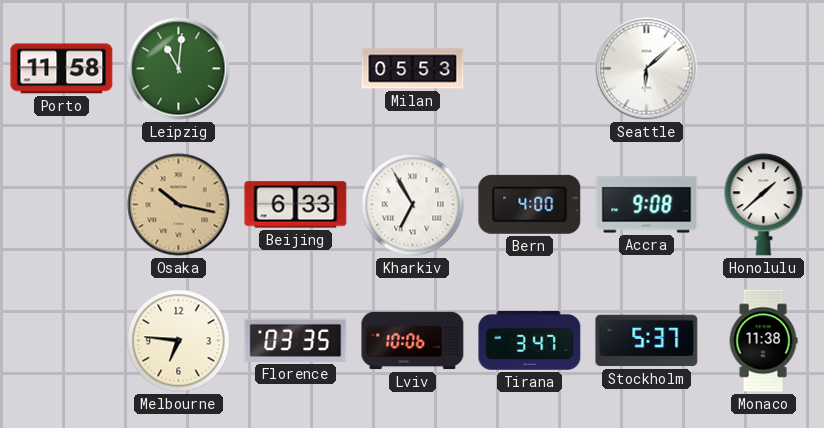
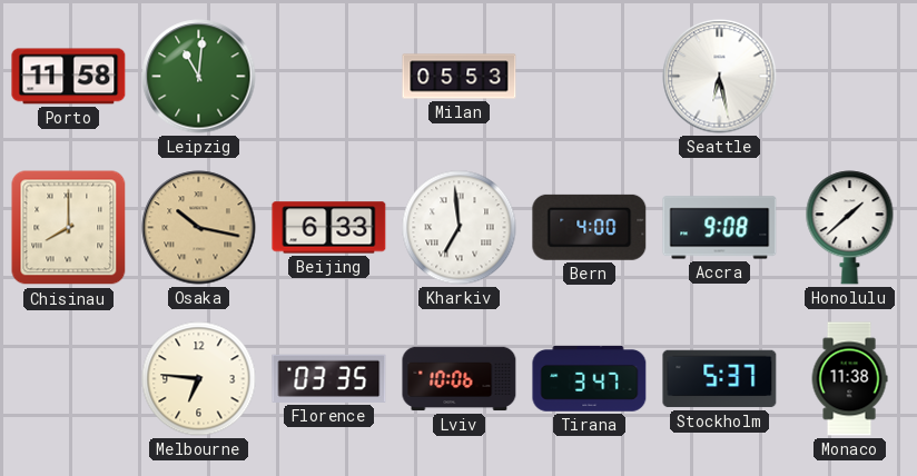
Seattle: 6:08 -> 6:28
Chisinau: none -> 8:00
Kharkiv: 6:55 -> 6:59
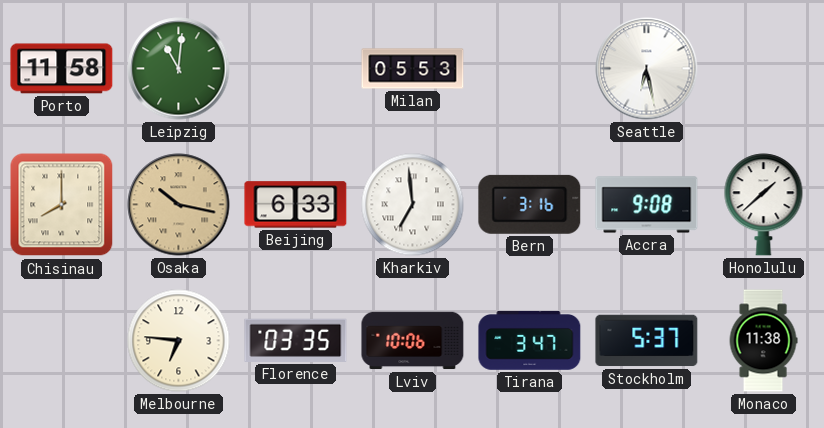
Bern: 4:00 -> 3:16
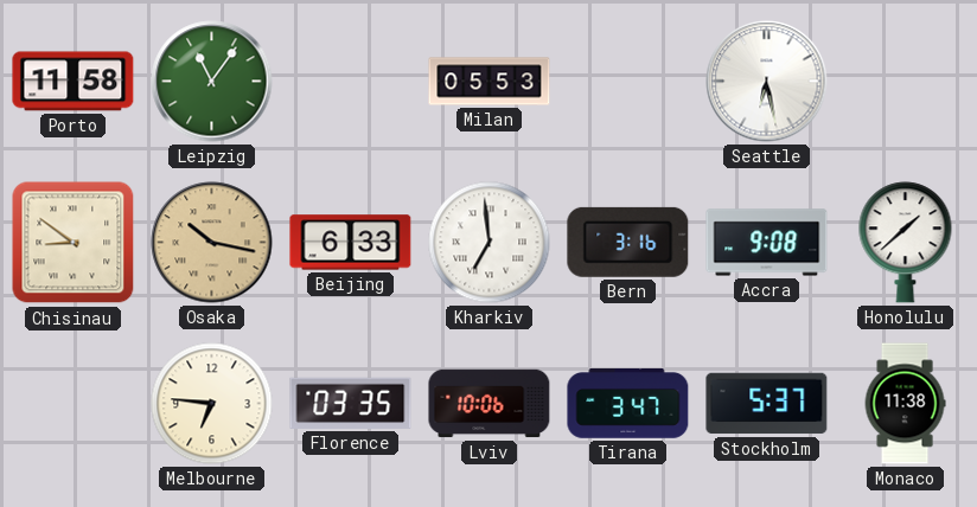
Leipzig: 11:01 -> 11:06
Chisinau: 8:00 -> 8:51
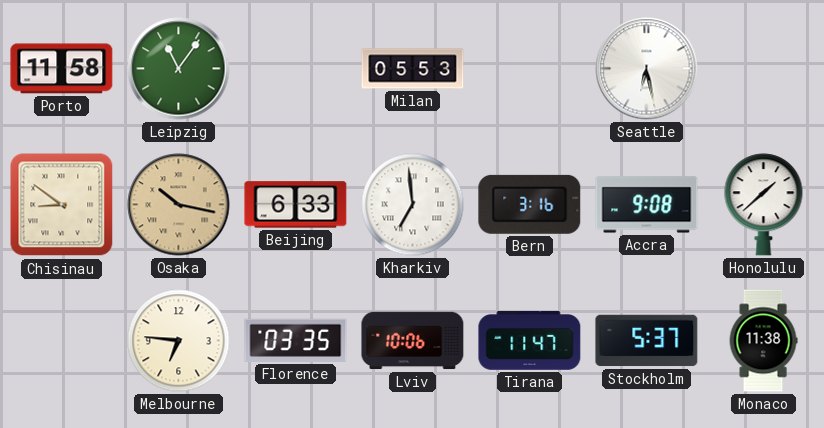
Tirana: 3:47 -> 11:47
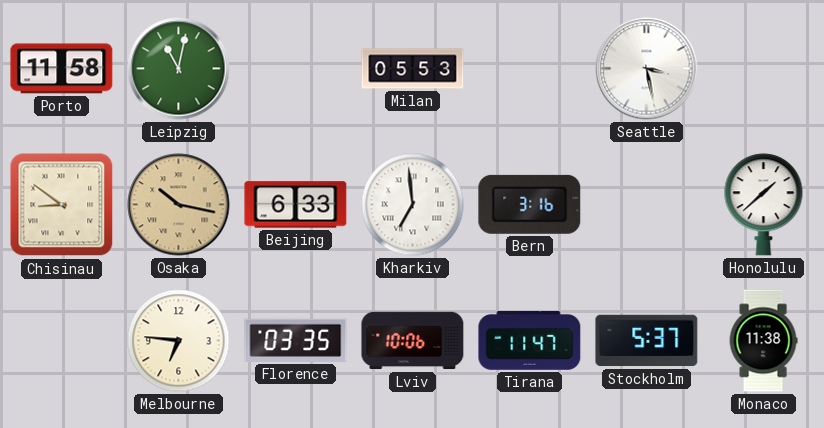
Leipzig: 11:06 -> 11:02
Seattle: 6:28 -> 3:28
Accra: 9:08 -> none
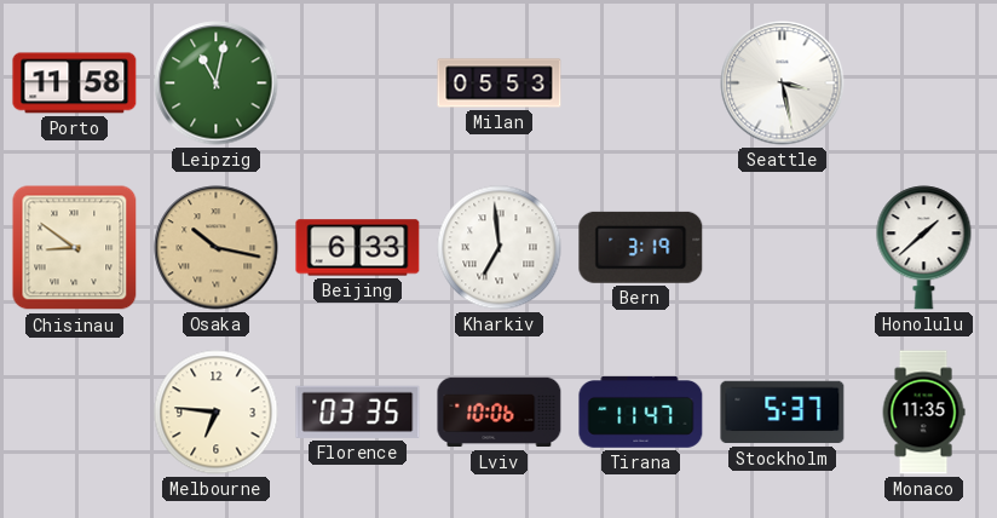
Bern: 3:16 -> 3:19
Monaco: 11:38 -> 11:35
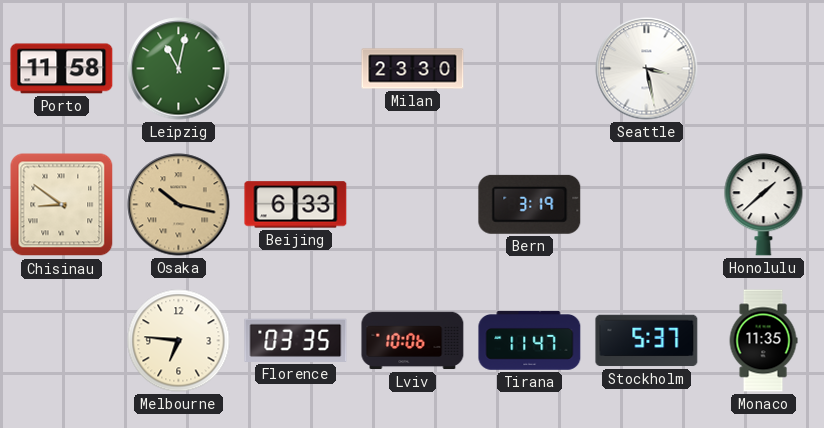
Milan: 05:53 -> 23:30
Kharkiv: 6:59 -> none
